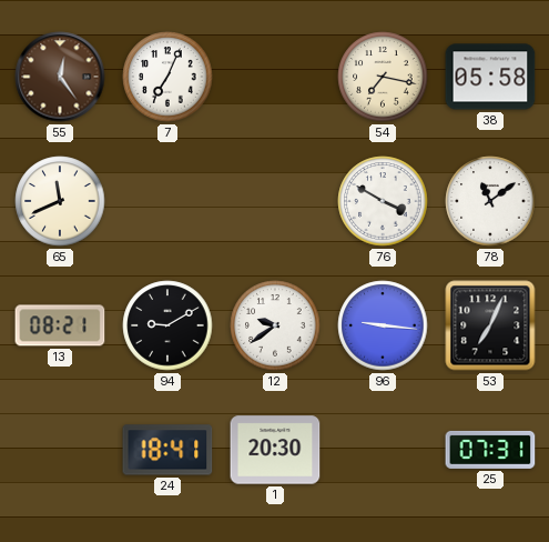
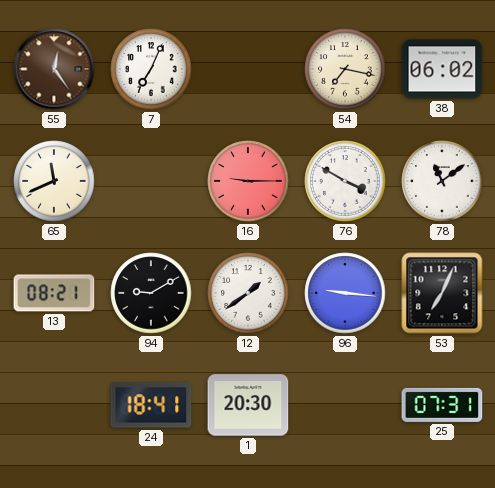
38: 05:58 -> 06:02
16: none -> 9:15
12: 9:39 -> 1:39
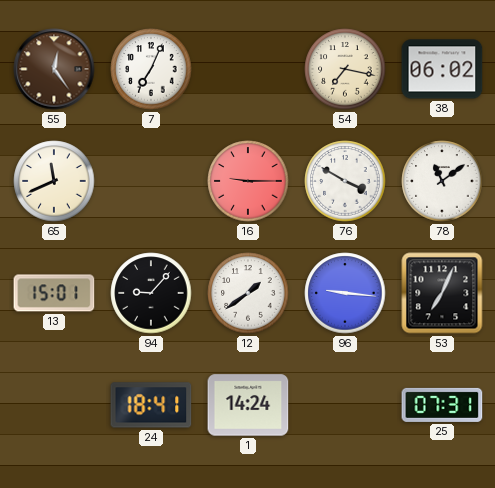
13: 08:21 -> 15:01
94: 9:10 -> 9:07
1: 20:30 -> 14:24
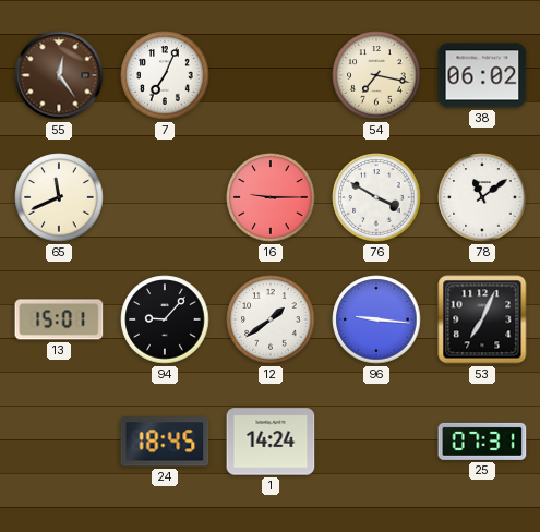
24: 18:41 -> 18:45
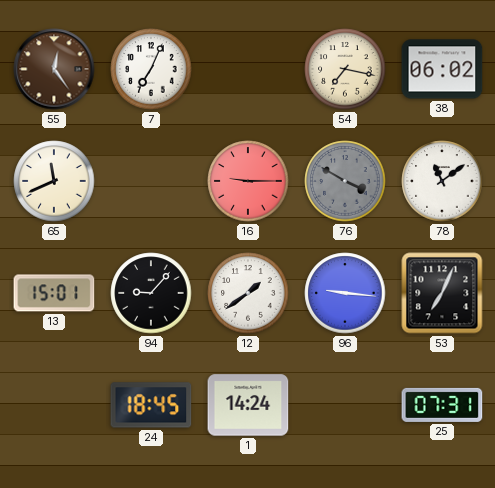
76 dial: white -> grey
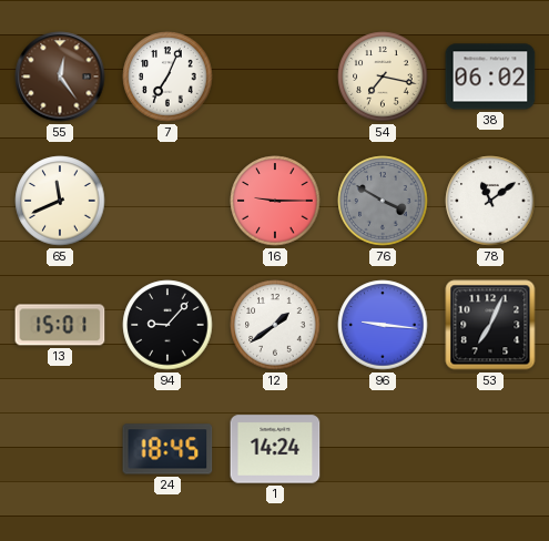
25: 07:31 -> none
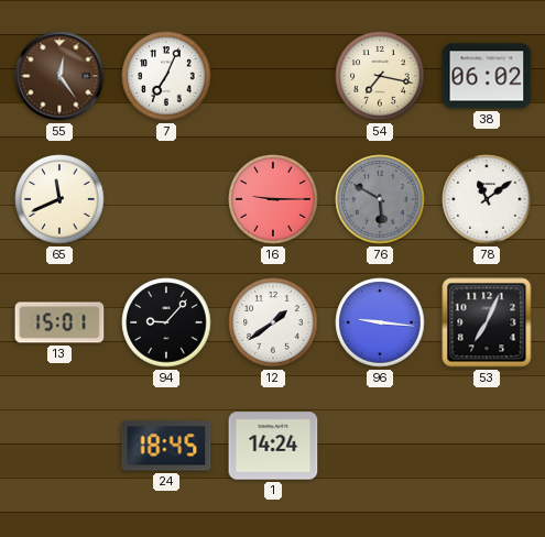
76: 3:50 -> 5:50
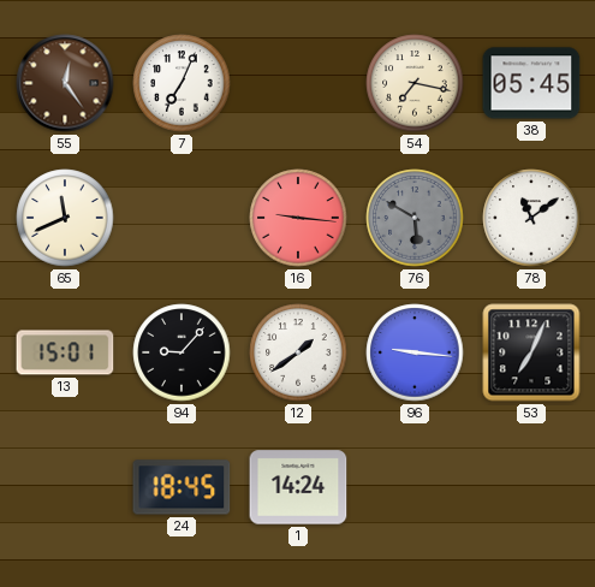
38: 06:02 -> 05:45
16: 9:15 -> 9:16
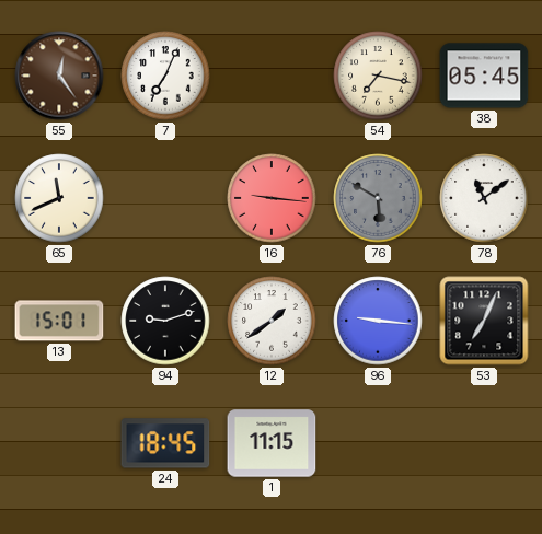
94: 9:07 -> 9:12
1: 14:24 -> 11:15
